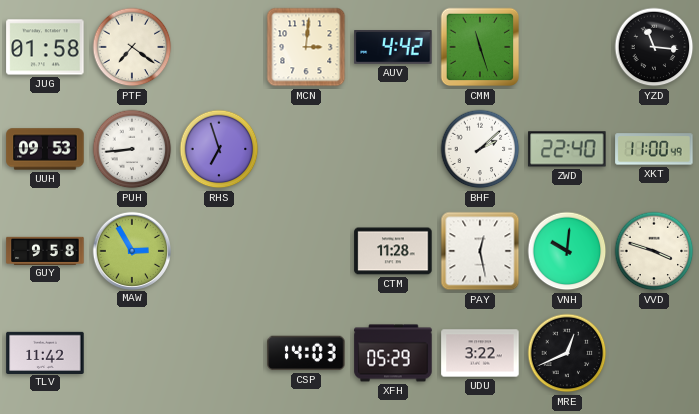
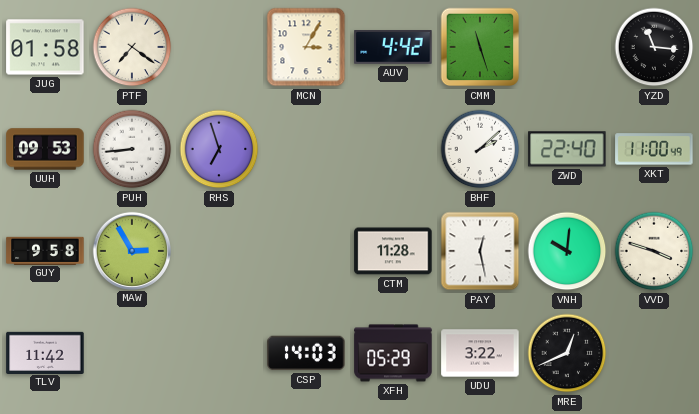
MCN: 3:01 -> 3:05
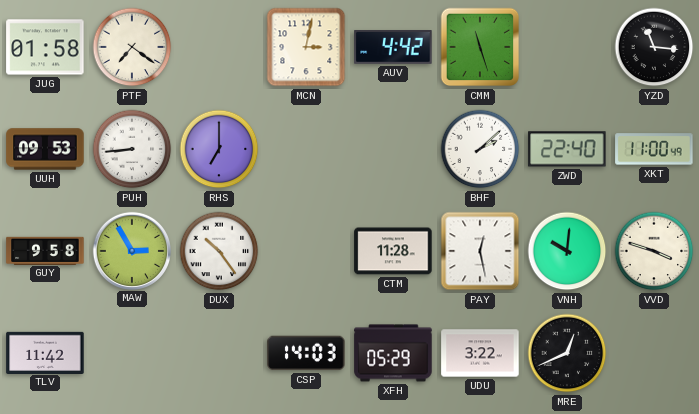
MCN: 3:05 -> 3:02
RHS: 6:57 -> 7:00
DUX: none -> 10:24
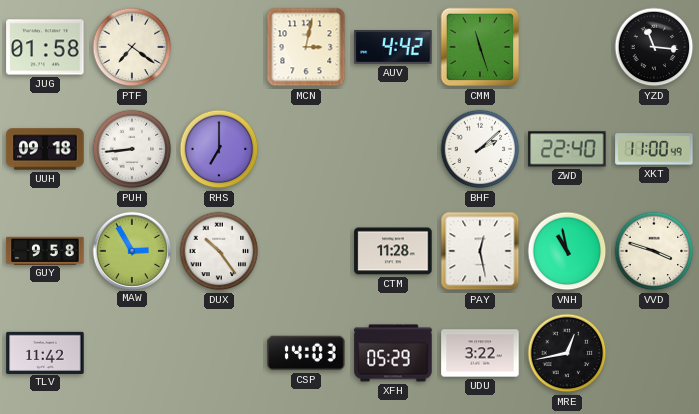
UUH: 09:53 -> 09:18
VNH: 10:01 -> 10:58
MRE: 12:41 -> 12:43
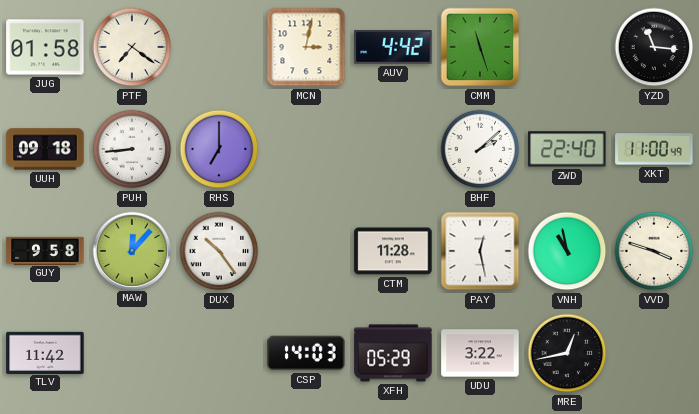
MAW: 2:55 -> 12:07
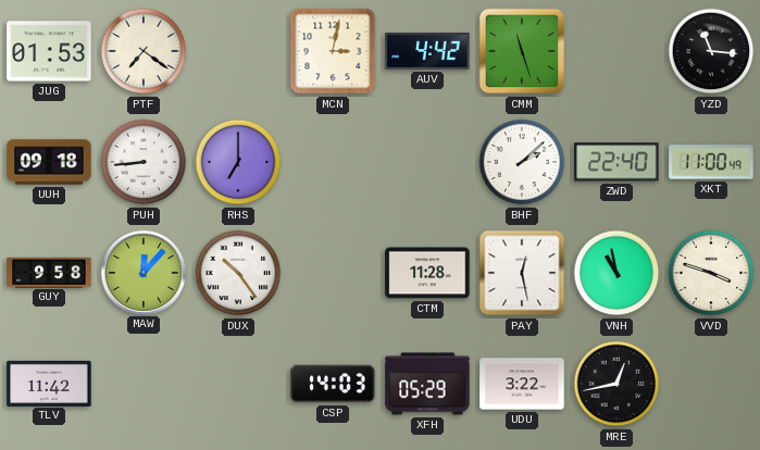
JUG: 01:58 -> 01:53
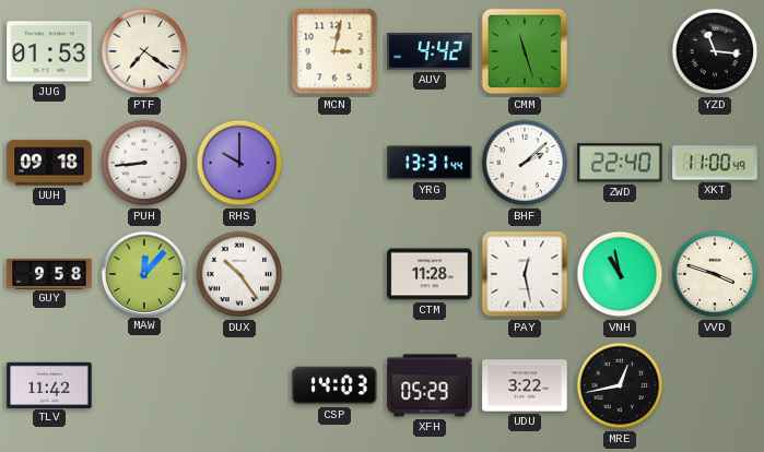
RHS: 7:00 -> 10:00
YRG: none -> 13:31
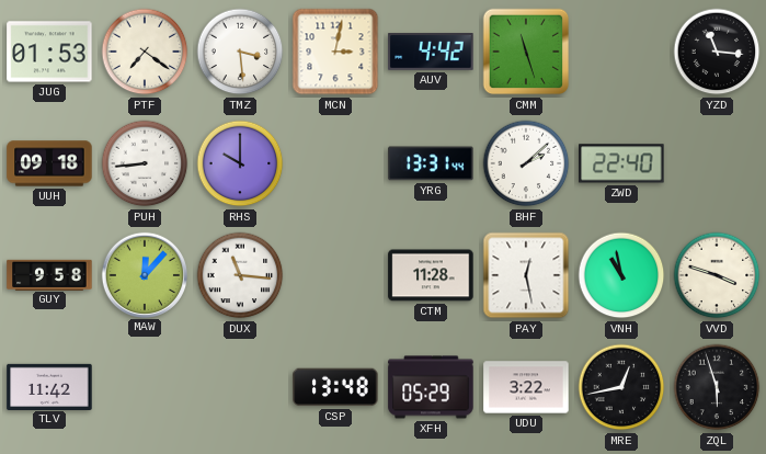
TMZ: none -> 3:29
XKT: 11:00 -> none
DUX: 10:24 -> 11:16
CSP: 14:03 -> 13:48
ZQL: none -> 5:57
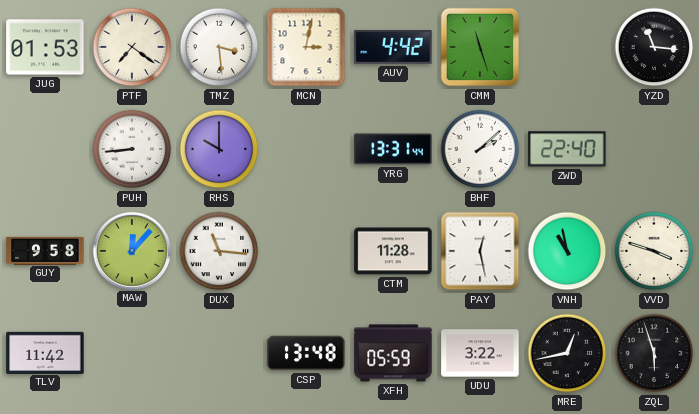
UUH: 09:18 -> none
XFH: 05:29 -> 05:59
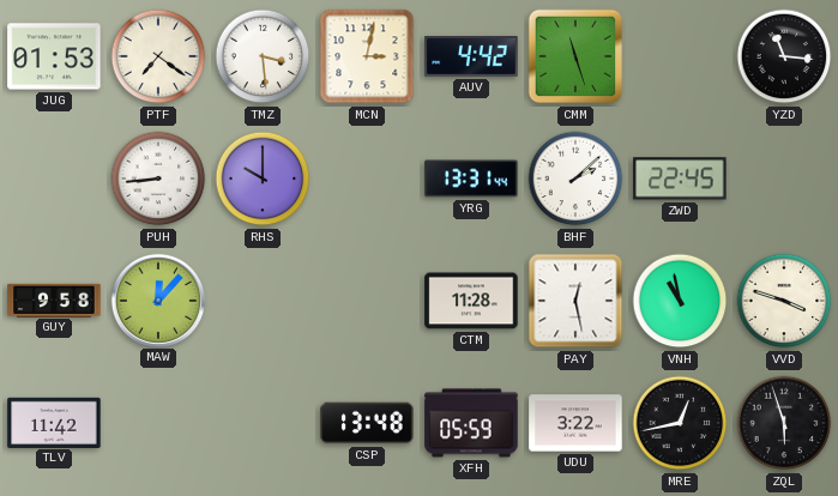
ZWD: 22:40 -> 22:45
DUX: 11:16 -> none
